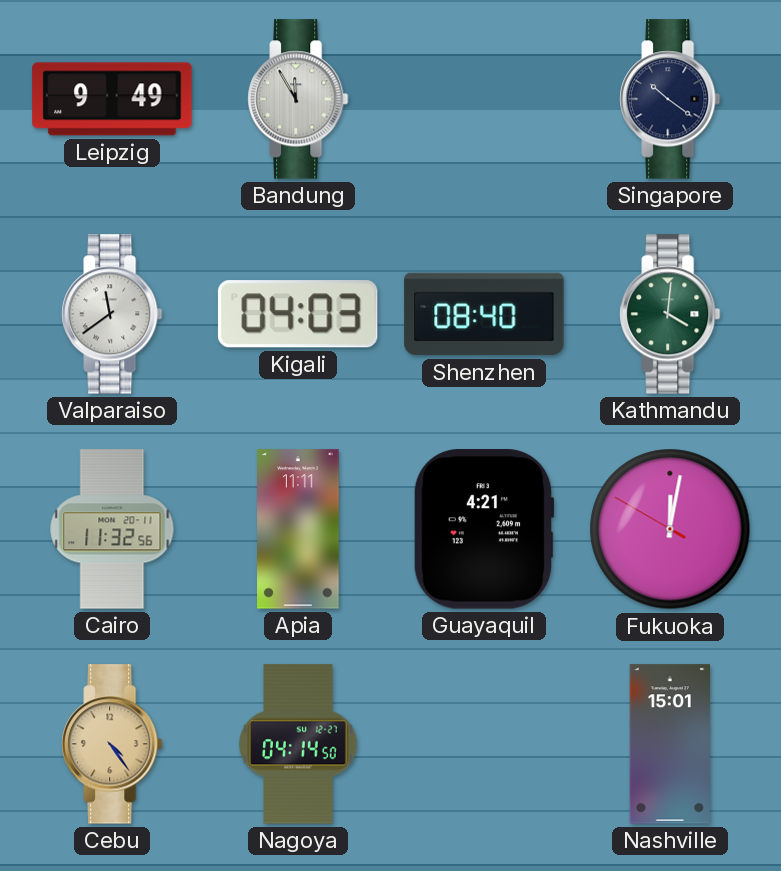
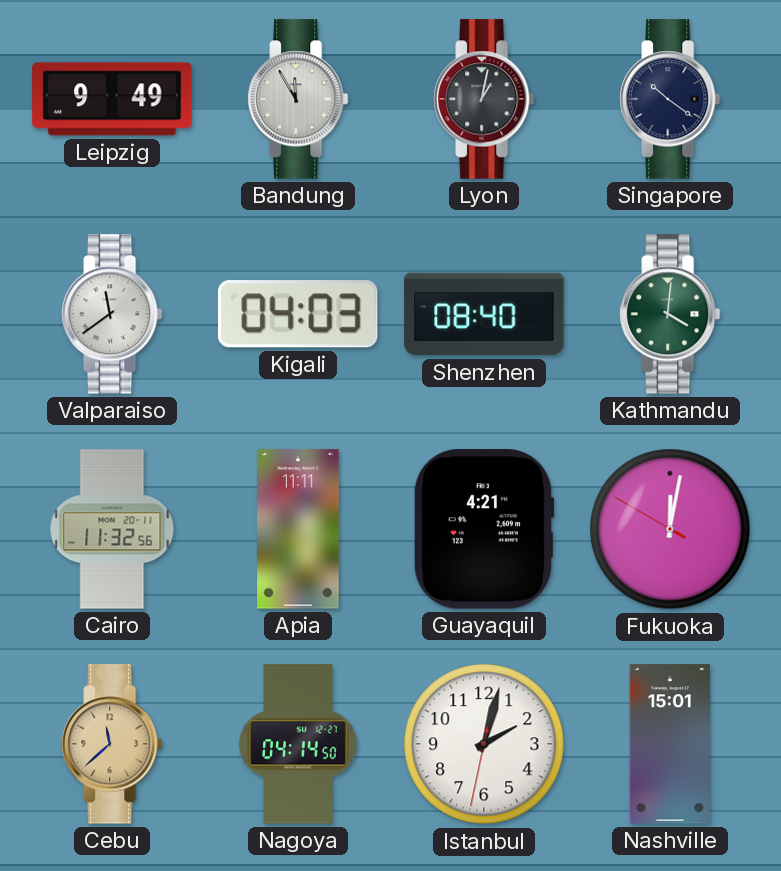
Lyon: none -> 1:02
Cebu: 4:24 -> 11:38
Istanbul: none -> 2:02
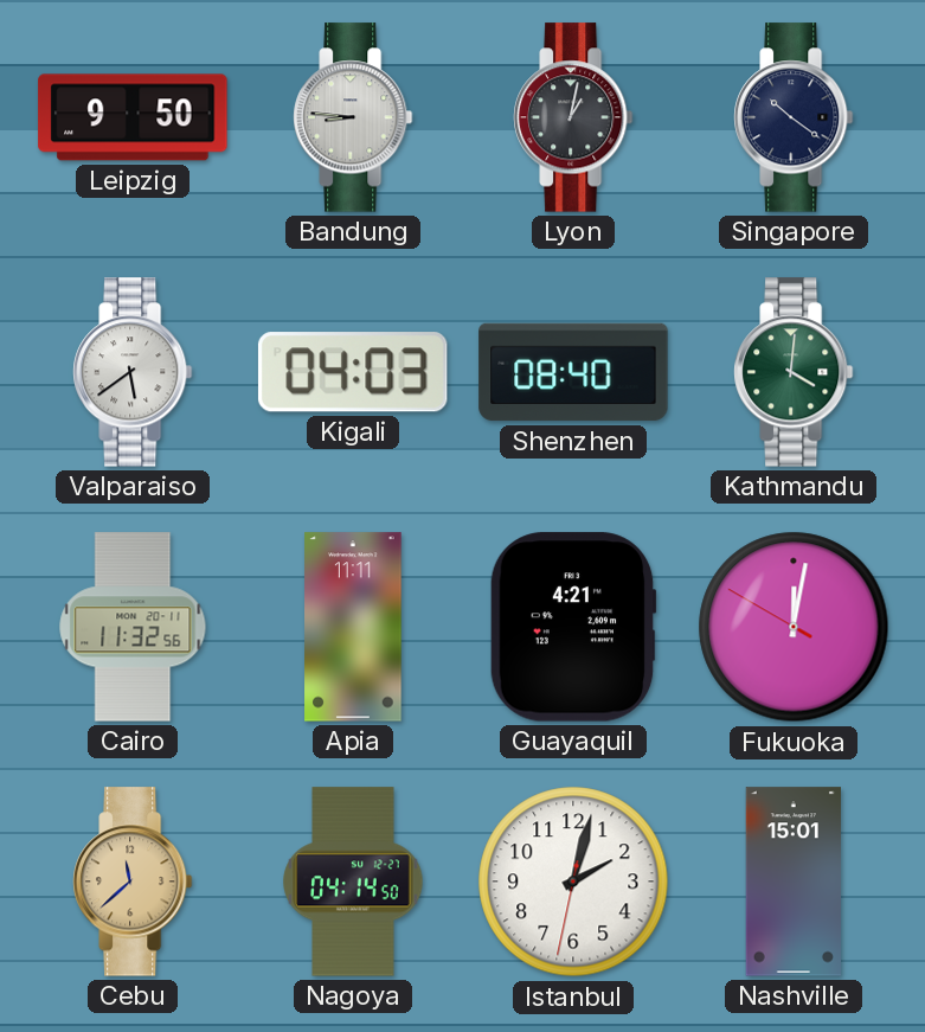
Leipzig: 9:49 -> 9:50
Bandung: 11:55 -> 8:46
Valparaiso: 11:39 -> 5:39
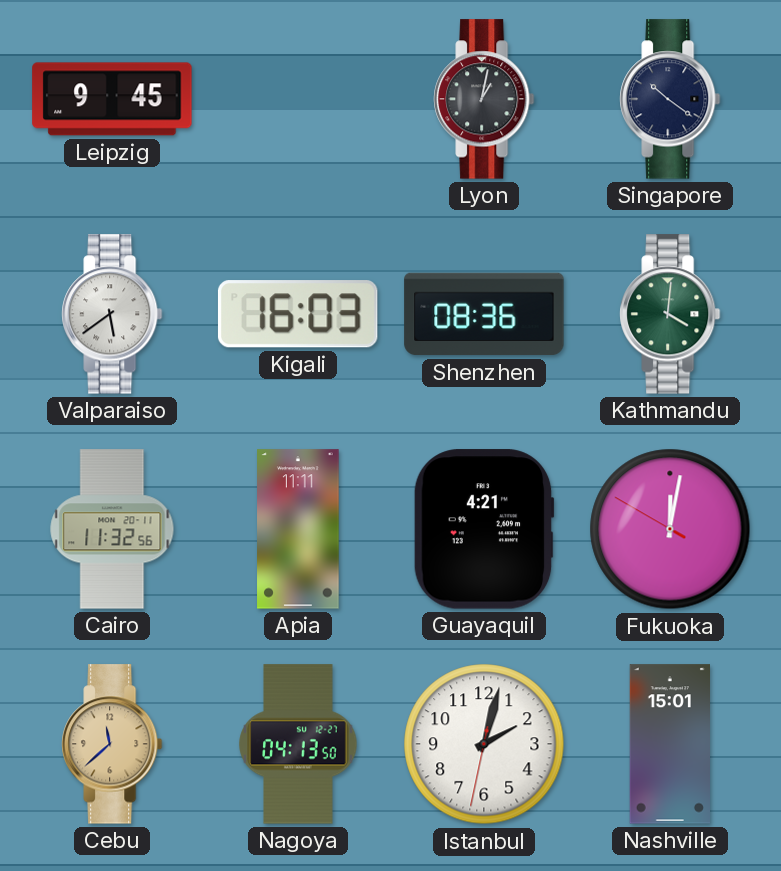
Leipzig: 9:50 -> 9:45
Bandung: 8:46 -> none
Kigali: 04:03 -> 16:03
Shenzhen: 08:40 -> 08:36
Nagoya: 04:14 -> 04:13
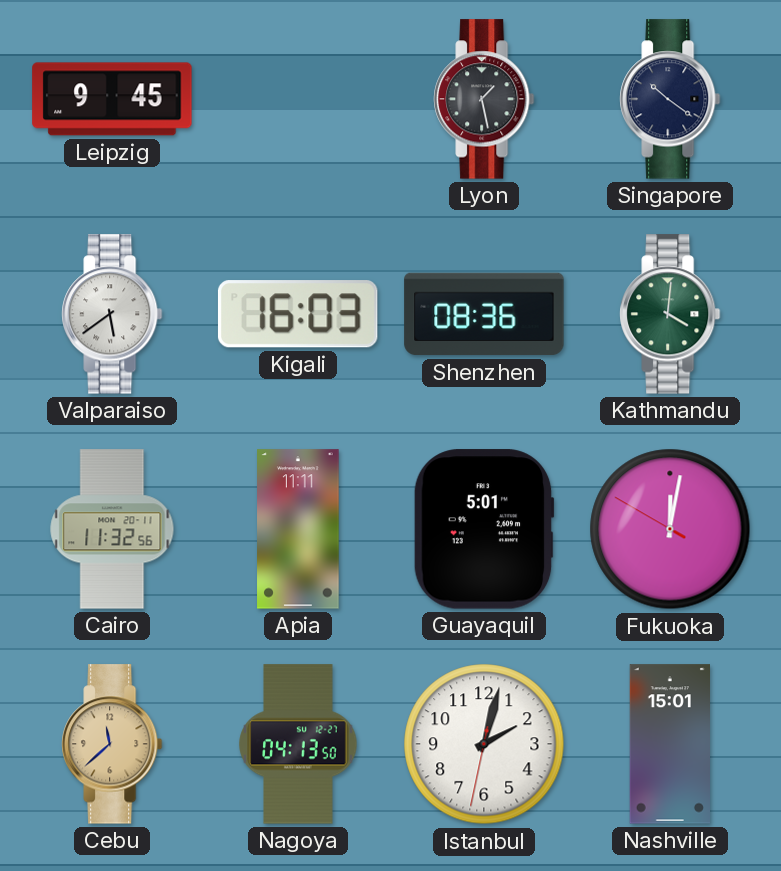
Lyon: 1:02 -> 1:28
Guayaquil: 4:21 -> 5:01
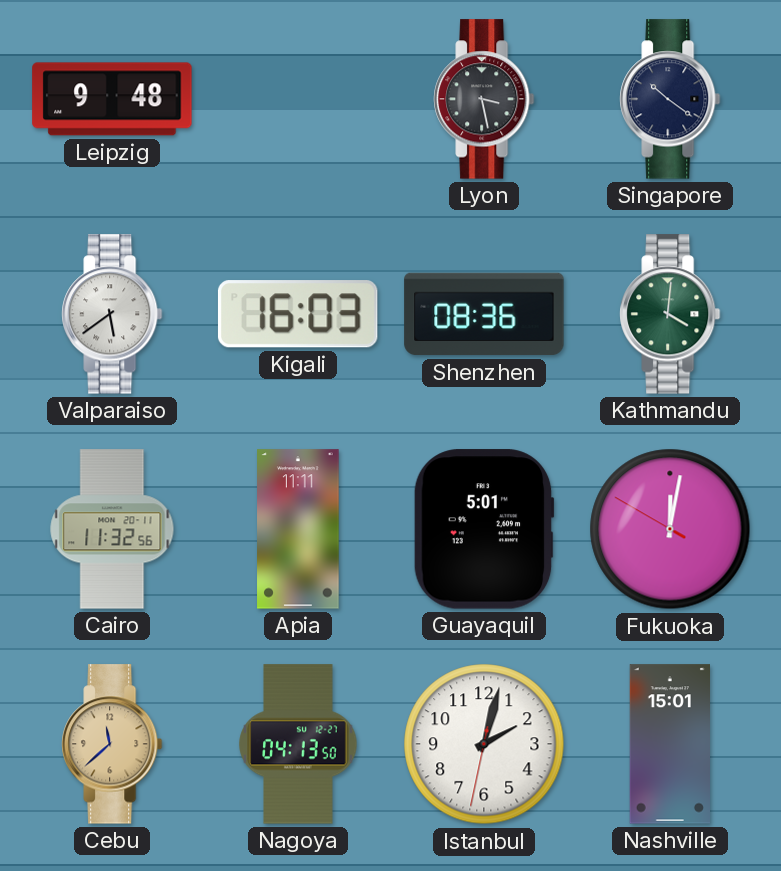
Leipzig: 9:45 -> 9:48
Lyon: 1:28 -> 3:28
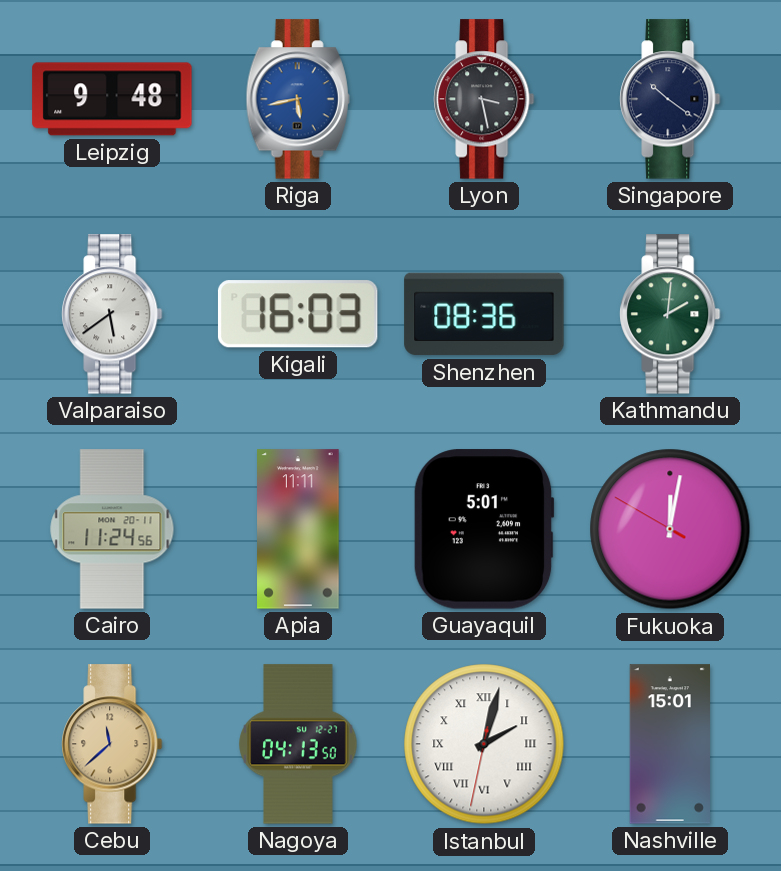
Riga: none -> 5:43
Kathmandu: 4:01 -> 2:01
Cairo: 11:32 -> 11:24
Istanbul numerals: Arabic -> Roman
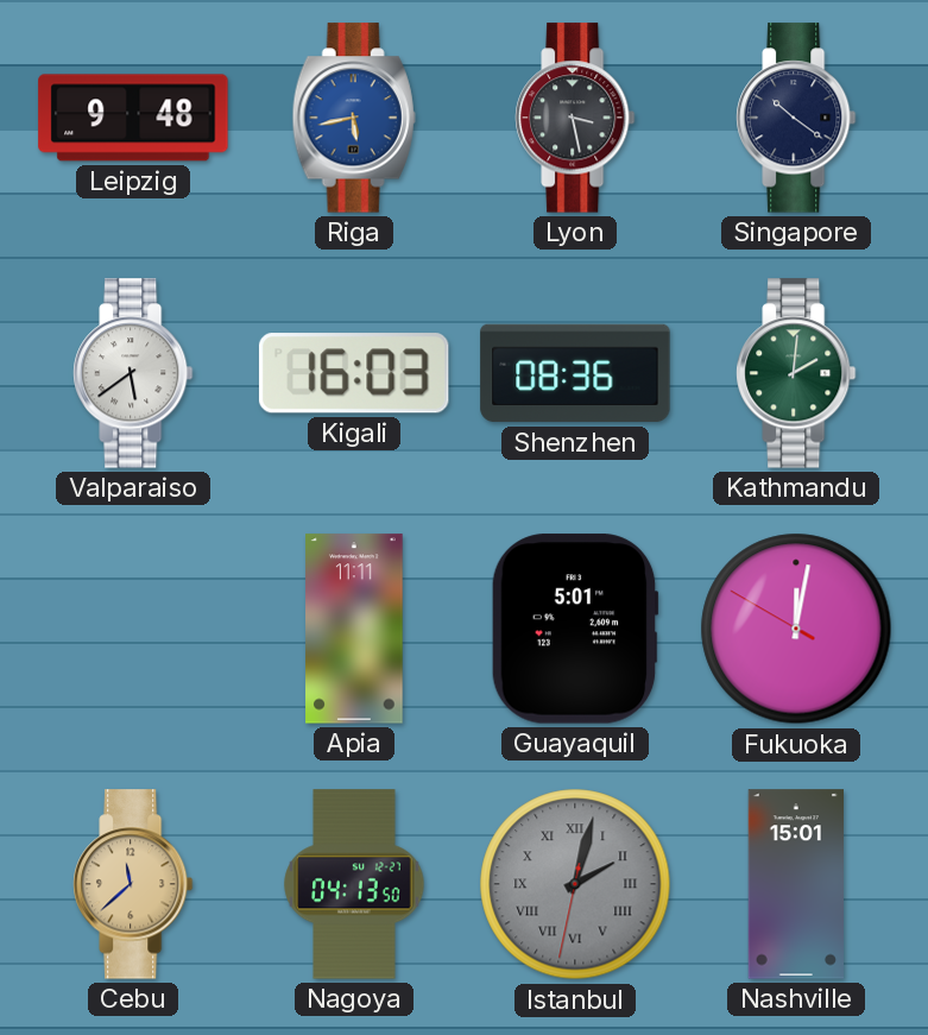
Cairo: 11:24 -> none
Istanbul dial: white -> grey
